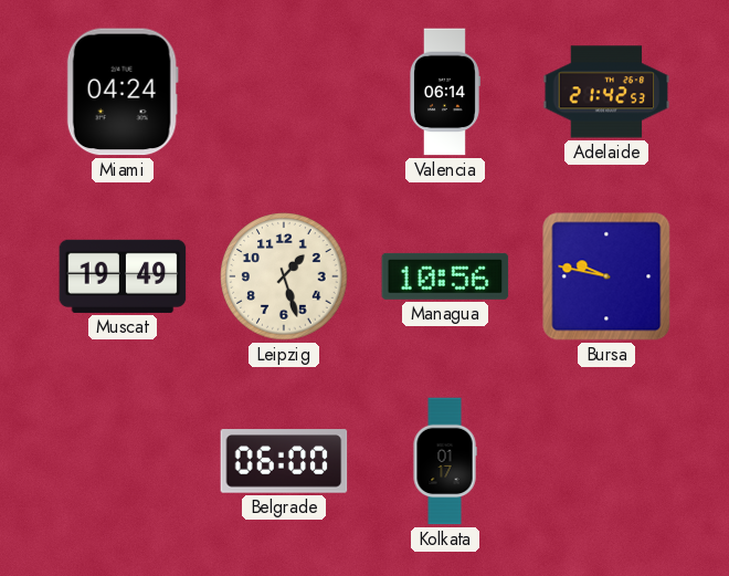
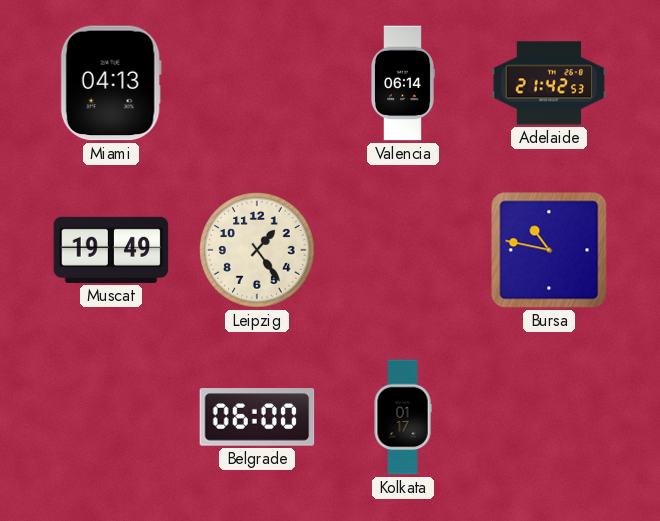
Miami: 04:24 -> 04:13
Leipzig: 1:27 -> 1:24
Managua: 10:56 -> none
Bursa: 9:47 -> 10:47
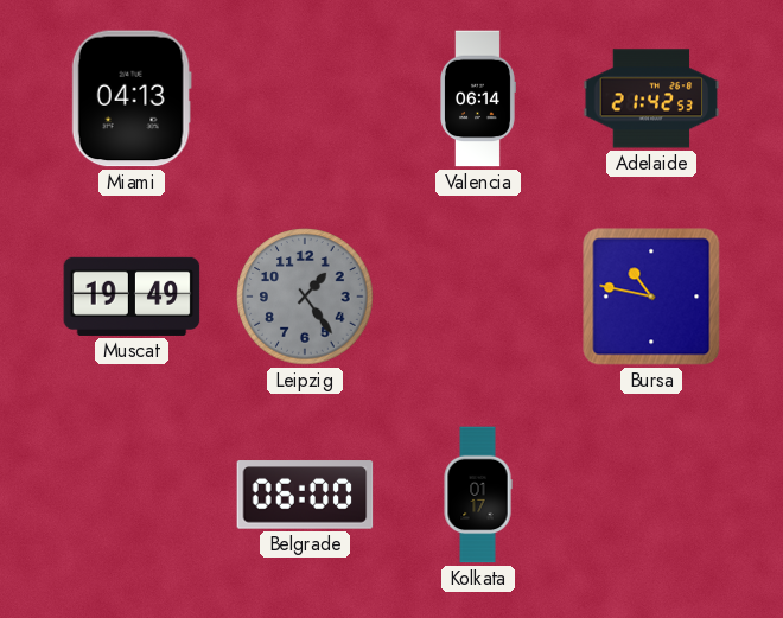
Leipzig dial: cream -> grey
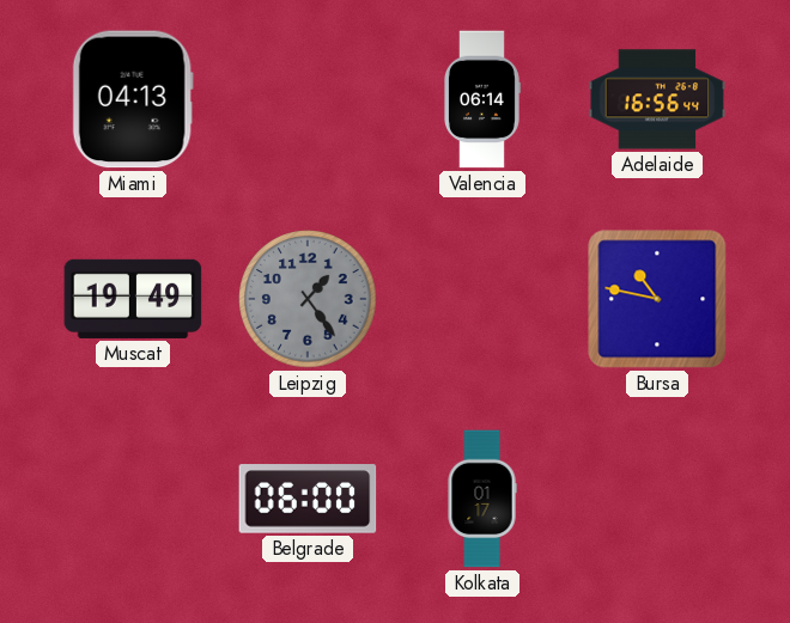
Adelaide: 21:42 -> 16:56
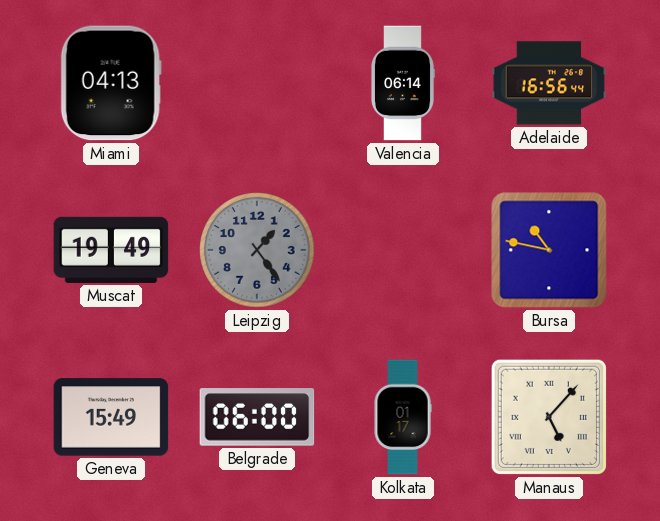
Geneva: none -> 15:49
Manaus: none -> 5:07
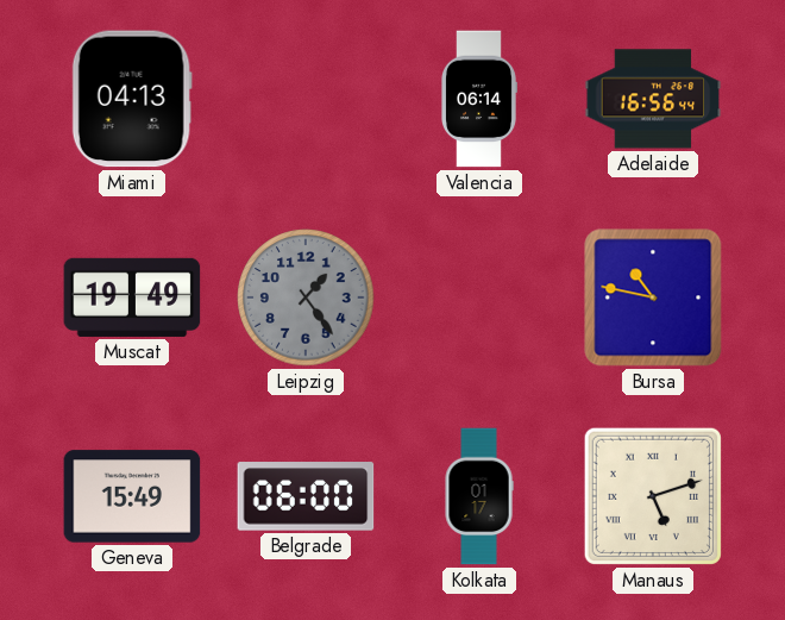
Manaus: 5:07 -> 5:12
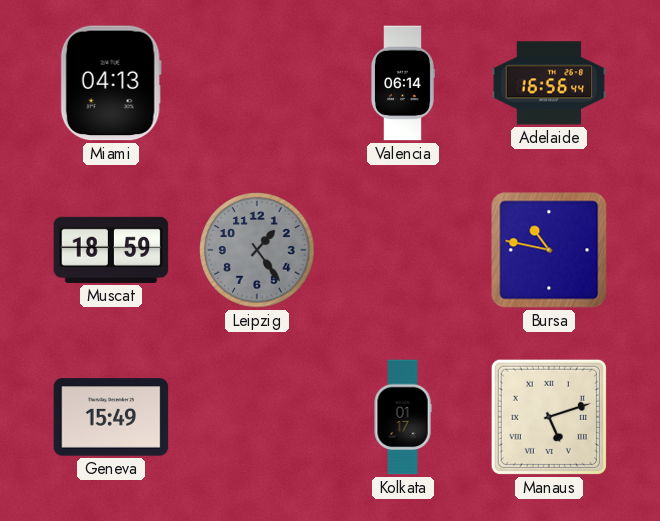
Muscat: 19:49 -> 18:59
Belgrade: 06:00 -> none
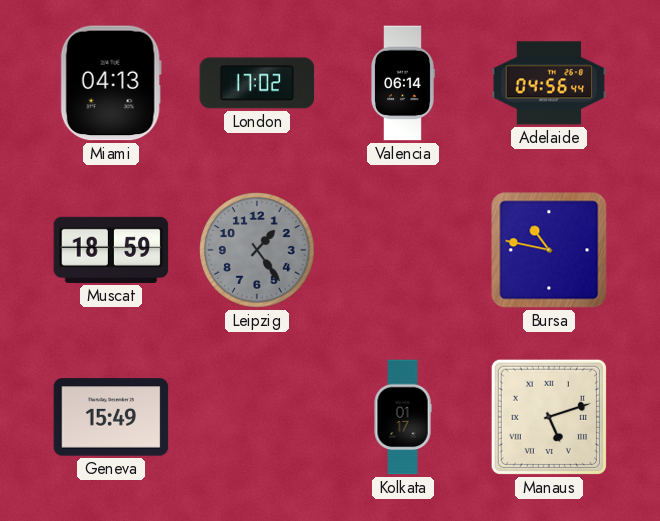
London: none -> 17:02
Adelaide: 16:56 -> 04:56
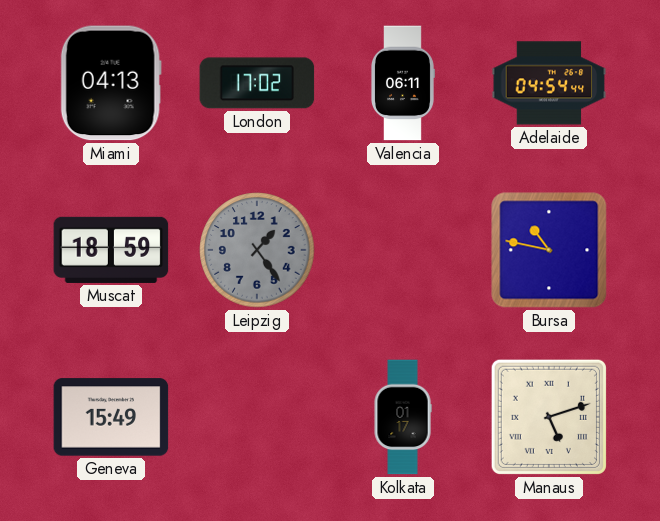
Valencia: 06:14 -> 06:11
Adelaide: 04:56 -> 04:54
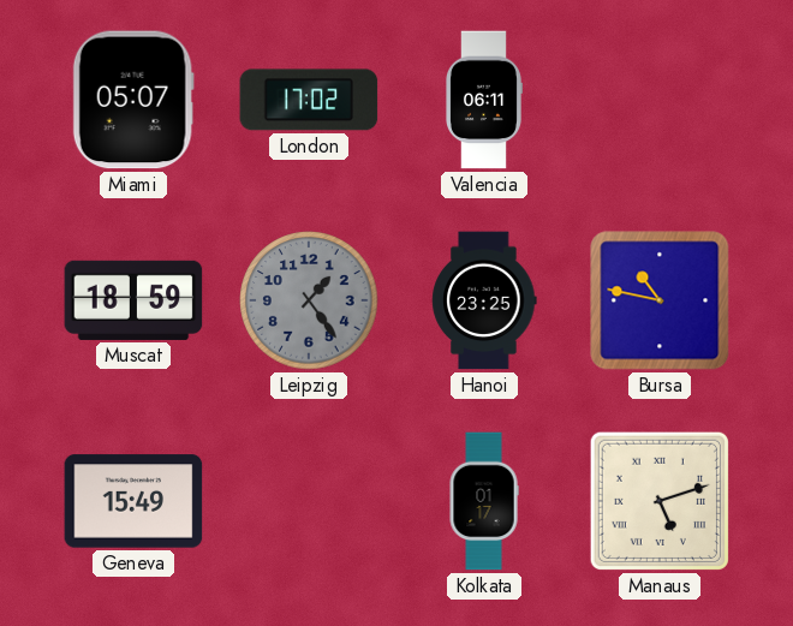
Miami: 04:13 -> 05:07
Adelaide: 04:54 -> none
Hanoi: none -> 23:25
